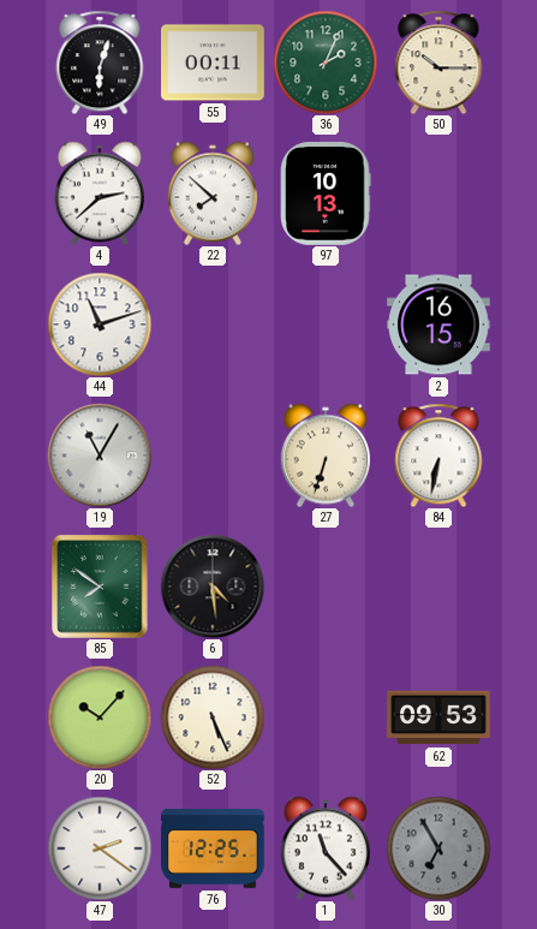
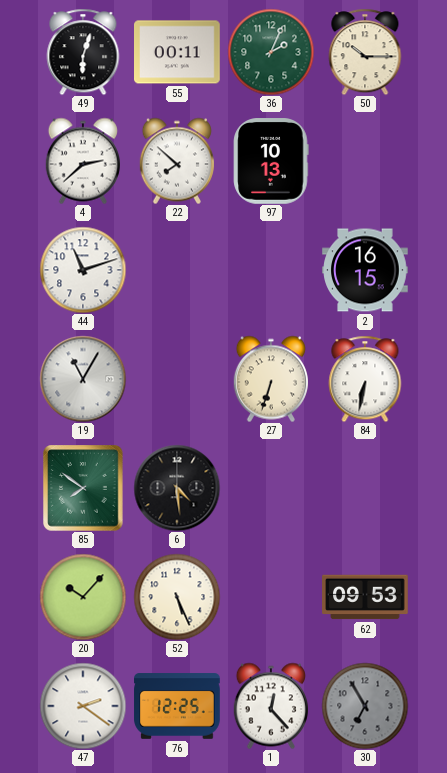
1: 11:23 -> 12:23
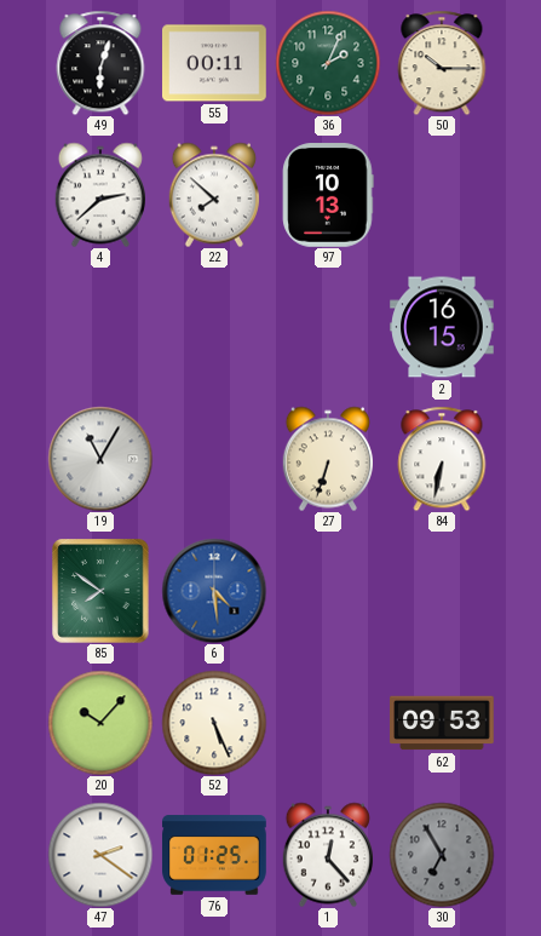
44: 11:12 -> none
6 dial: black -> blue
76: 12:25 -> 01:25
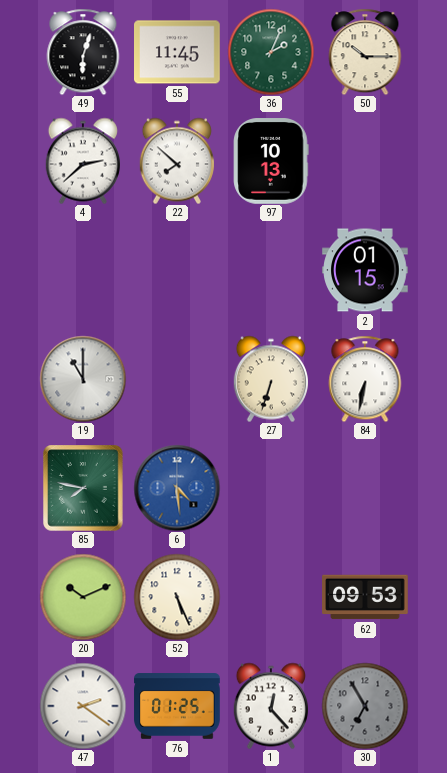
55: 00:11 -> 11:45
2: 16:15 -> 01:15
19: 11:05 -> 11:00
85: 7:51 -> 7:47
20: 10:07 -> 10:11
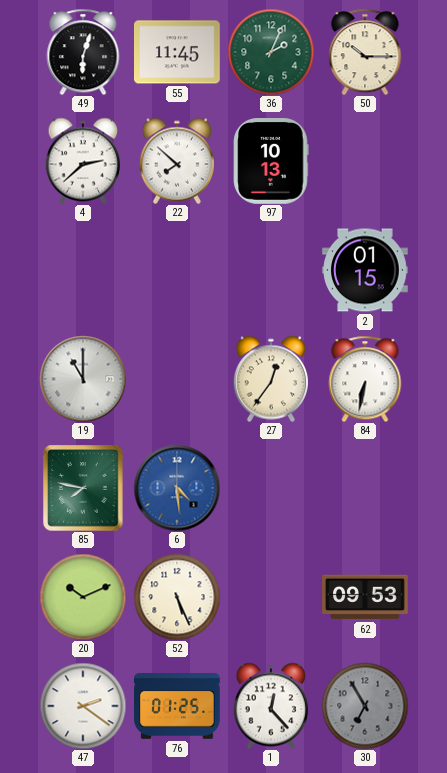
27: 6:33 -> 12:36
